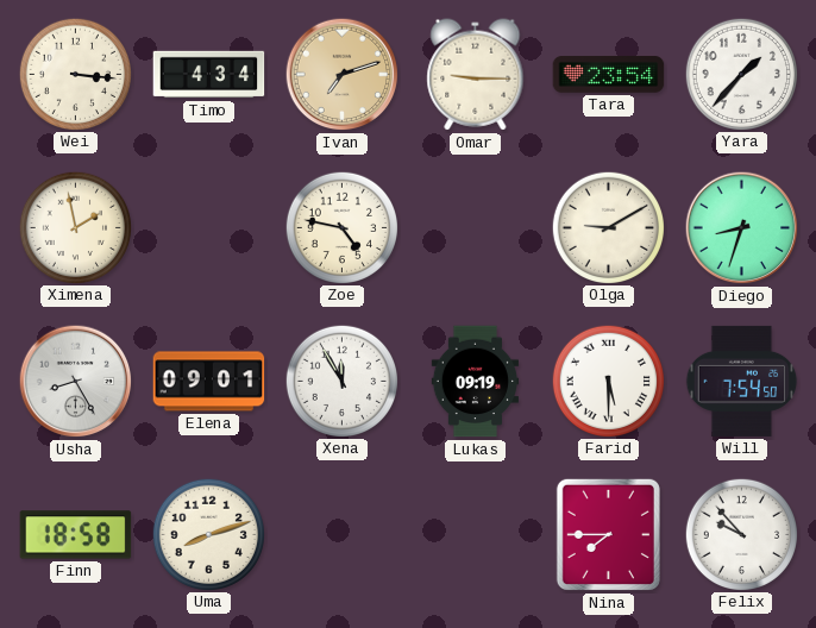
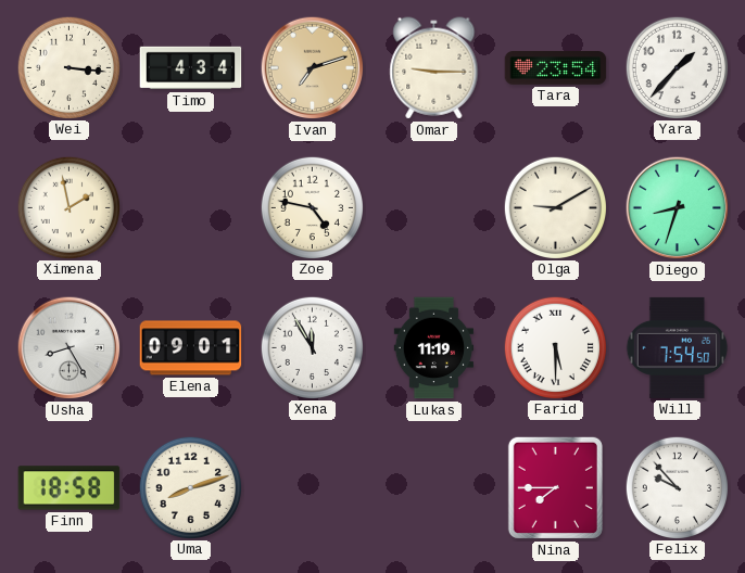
Lukas: 09:19 -> 11:19
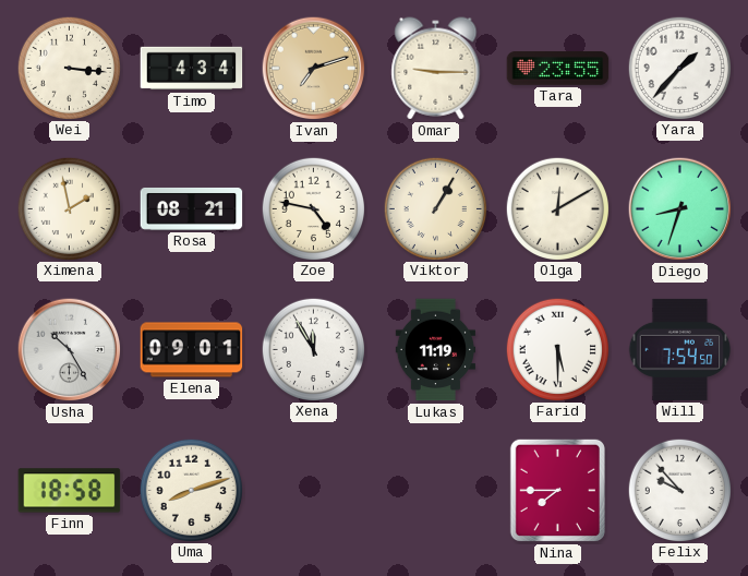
Tara: 23:54 -> 23:55
Rosa: none -> 08:21
Viktor: none -> 1:05
Olga: 9:10 -> 12:10
Usha: 8:25 -> 10:25
